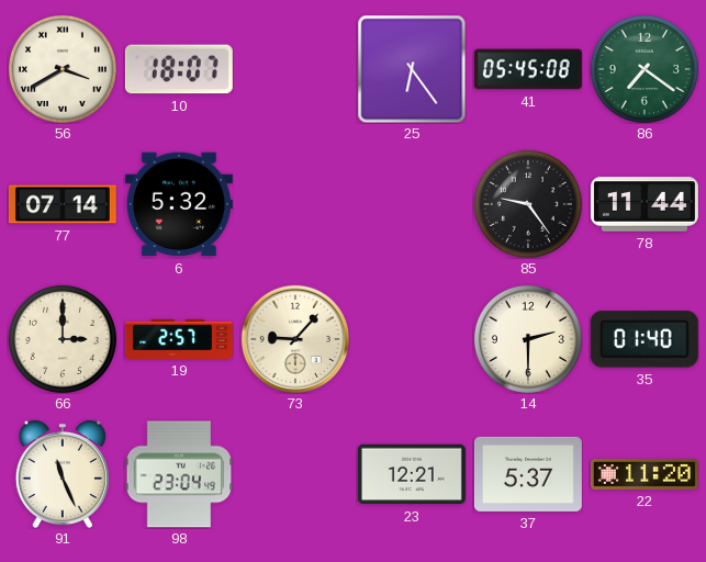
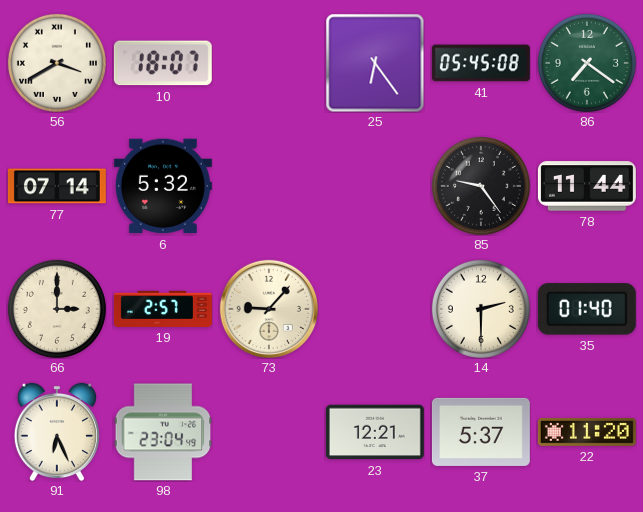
91: 11:26 -> 6:26
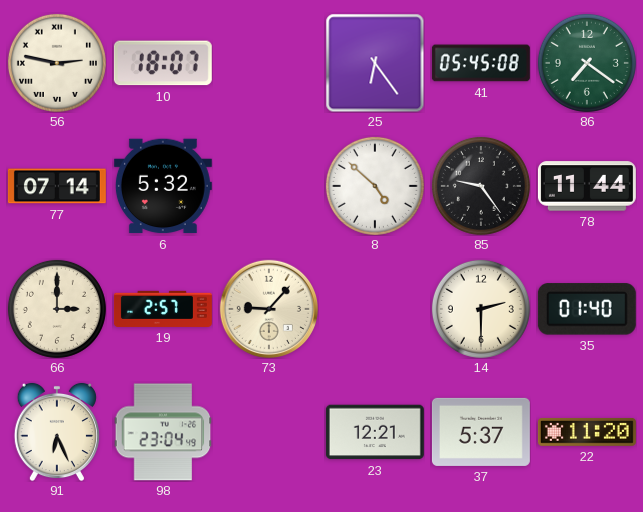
56: 3:40 -> 2:47
8: none -> 4:52
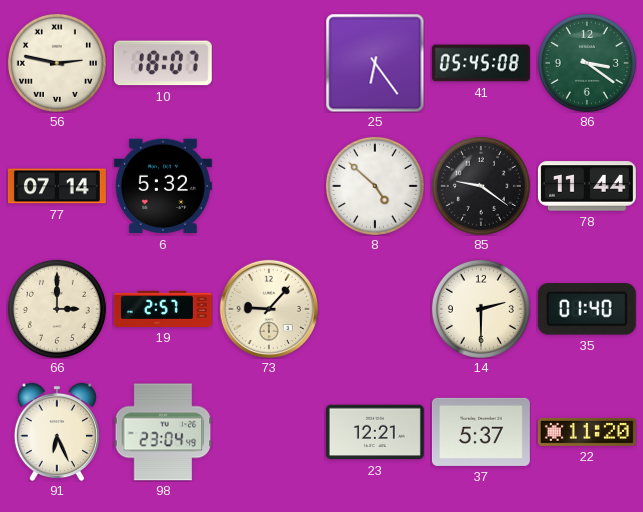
86: 7:21 -> 3:21
85: 9:24 -> 9:21
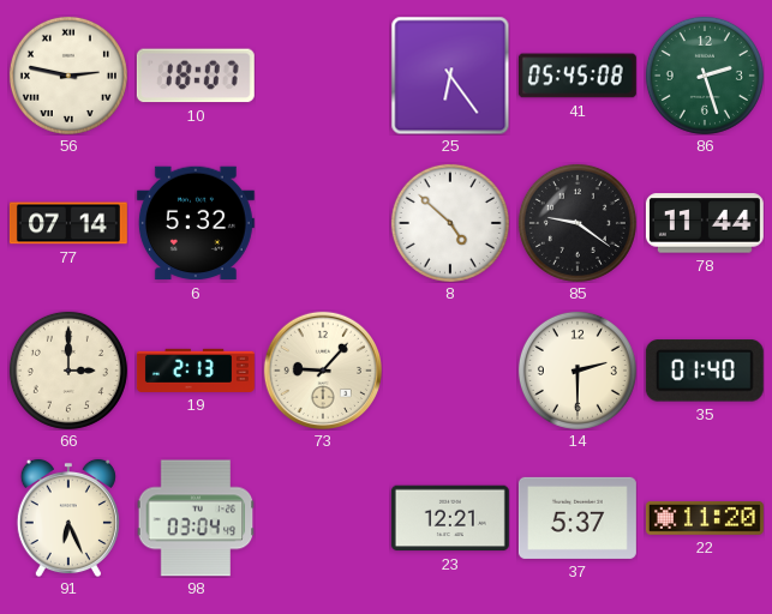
86: 3:21 -> 2:27
19: 2:57 -> 2:13
98: 23:04 -> 03:04
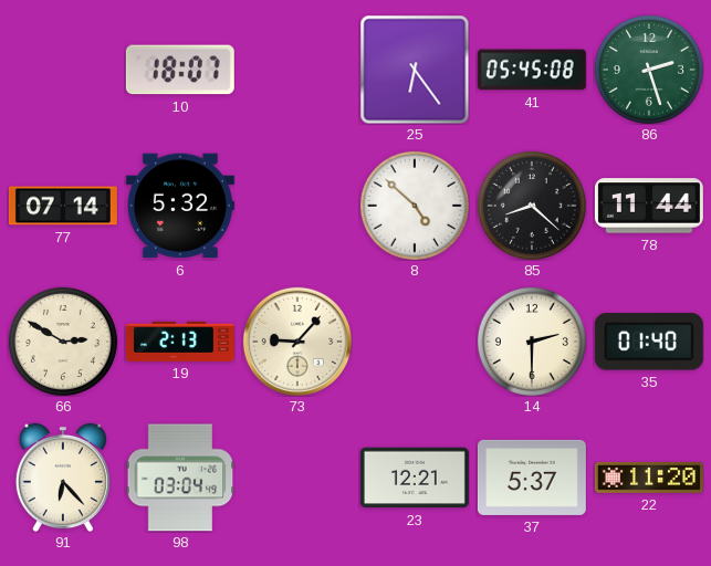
56: 2:47 -> none
85: 9:21 -> 8:22
66: 3:00 -> 2:50
91: 6:26 -> 6:23
